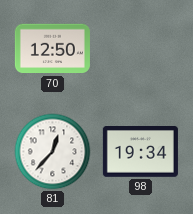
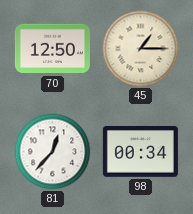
45: none -> 1:15
98: 19:34 -> 00:34
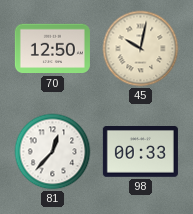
45: 1:15 -> 10:02
98: 00:34 -> 00:33
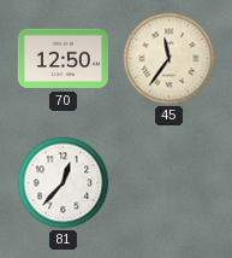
45: 10:02 -> 11:36
98: 00:33 -> none
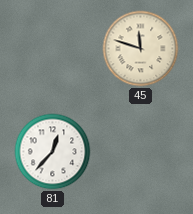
70: 12:50 -> none
45: 11:36 -> 11:48
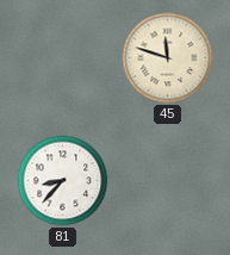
81: 12:37 -> 8:37
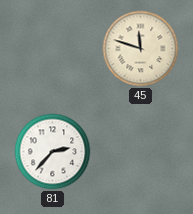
81: 8:37 -> 2:37
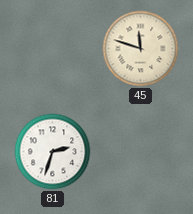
81: 2:37 -> 2:33
